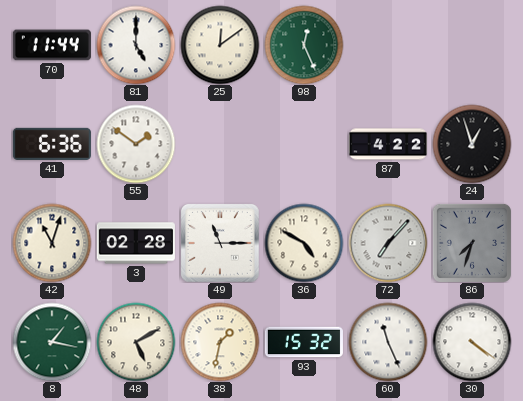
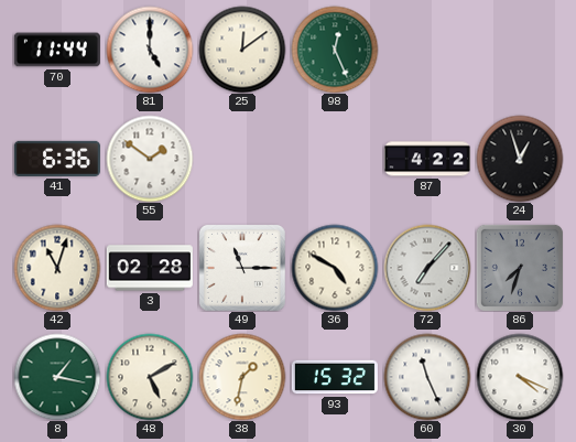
30: 4:21 -> 4:19
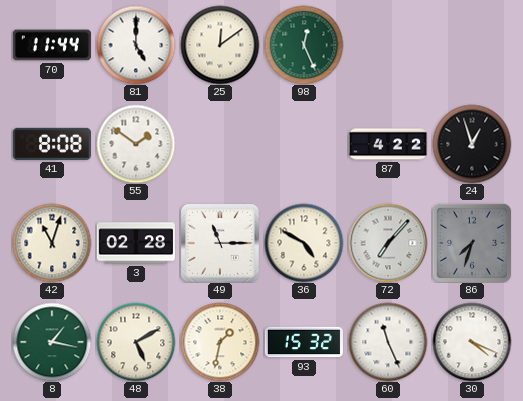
41: 6:36 -> 8:08
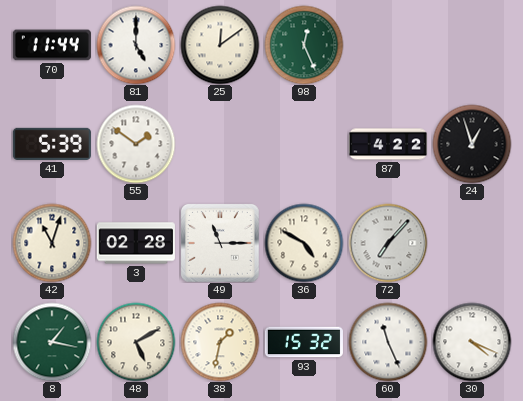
41: 8:08 -> 5:39
86: 7:33 -> none
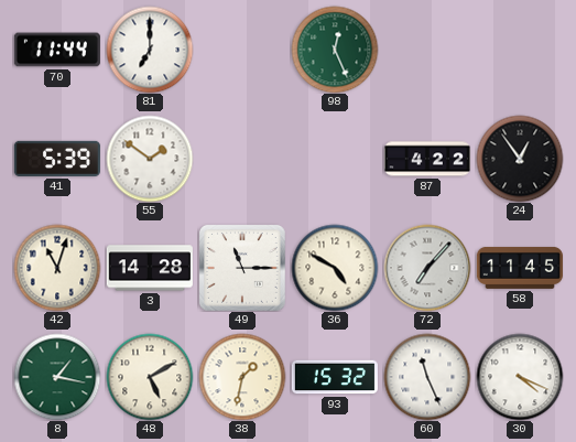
81: 5:00 -> 7:00
25: 12:09 -> none
24: 12:57 -> 12:54
3: 02:28 -> 14:28
58: none -> 11:45
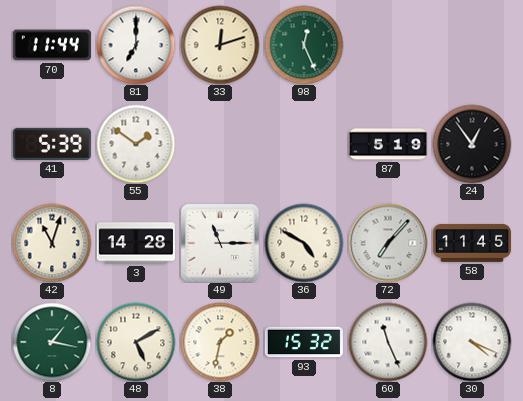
33: none -> 12:12
87: 4:22 -> 5:19
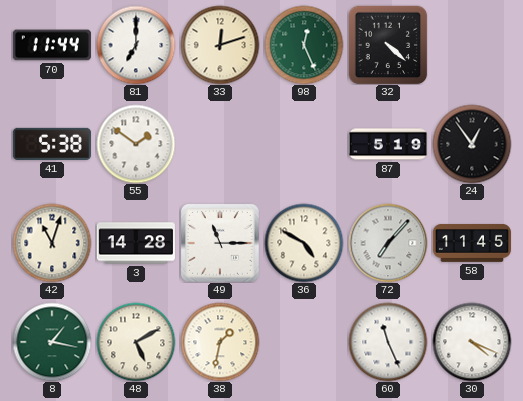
32: none -> 4:22
41: 5:39 -> 5:38
93: 15:32 -> none
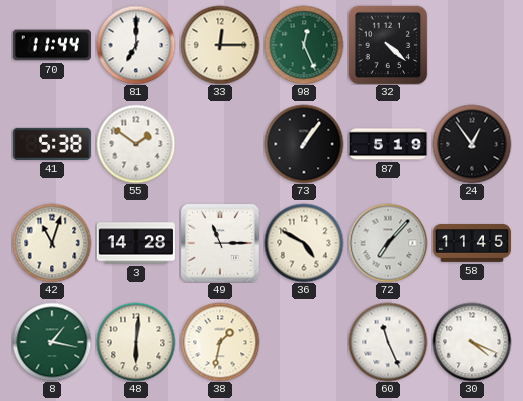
33: 12:12 -> 12:15
73: none -> 1:06
48: 5:10 -> 6:01
